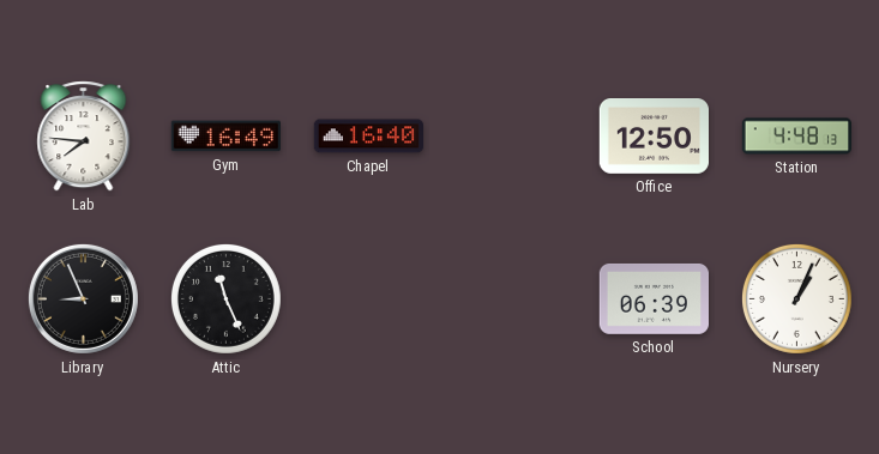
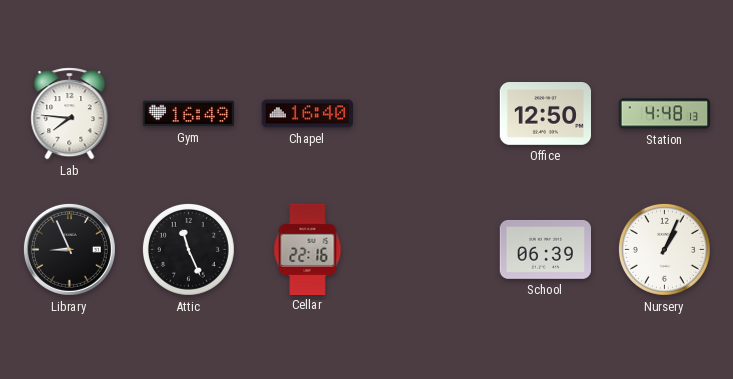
Cellar: none -> 22:16
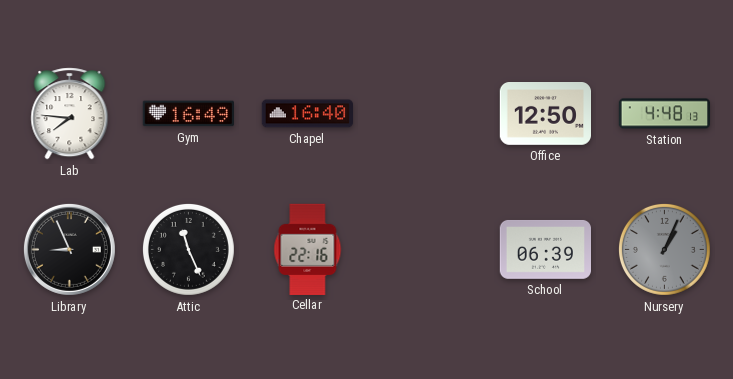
Nursery dial: white -> grey
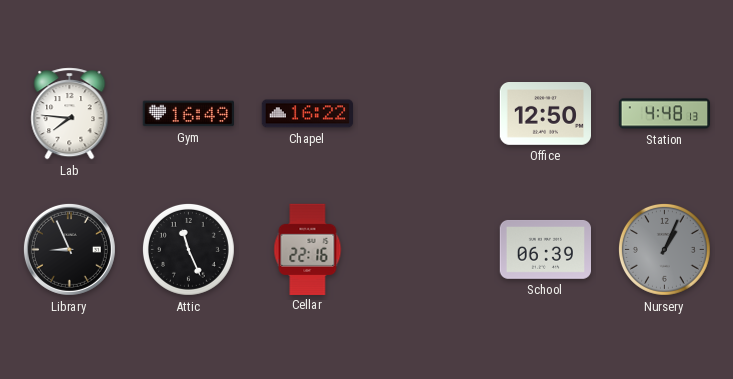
Chapel: 16:40 -> 16:22
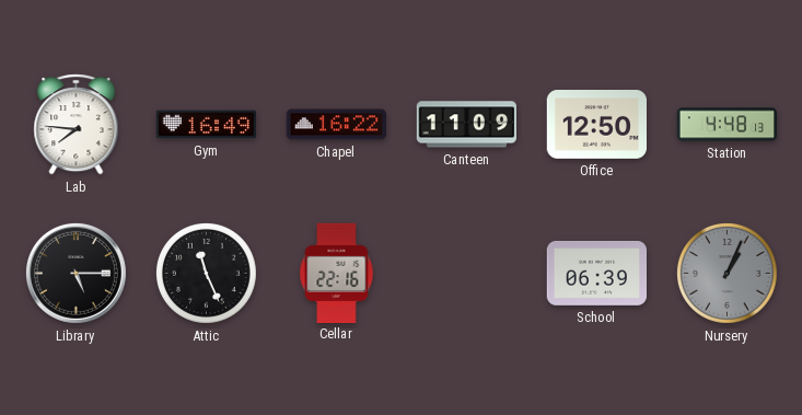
Canteen: none -> 11:09
Library: 8:56 -> 5:15
